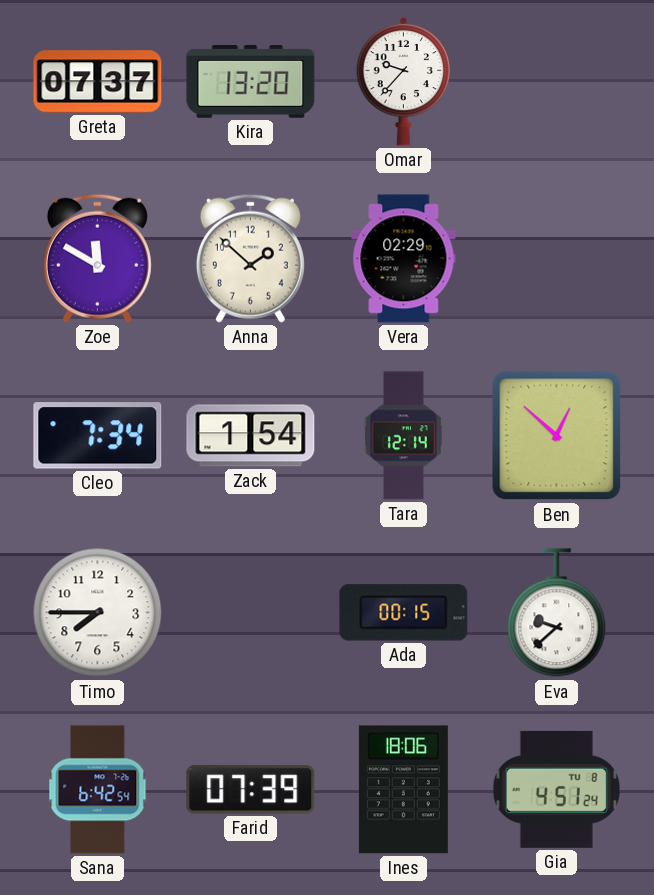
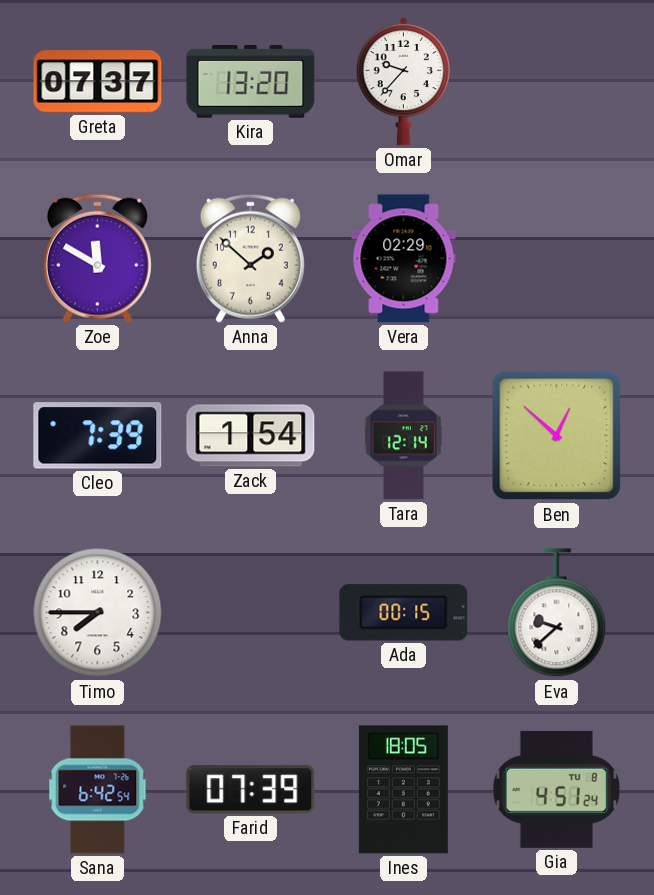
Cleo: 7:34 -> 7:39
Ines: 18:06 -> 18:05
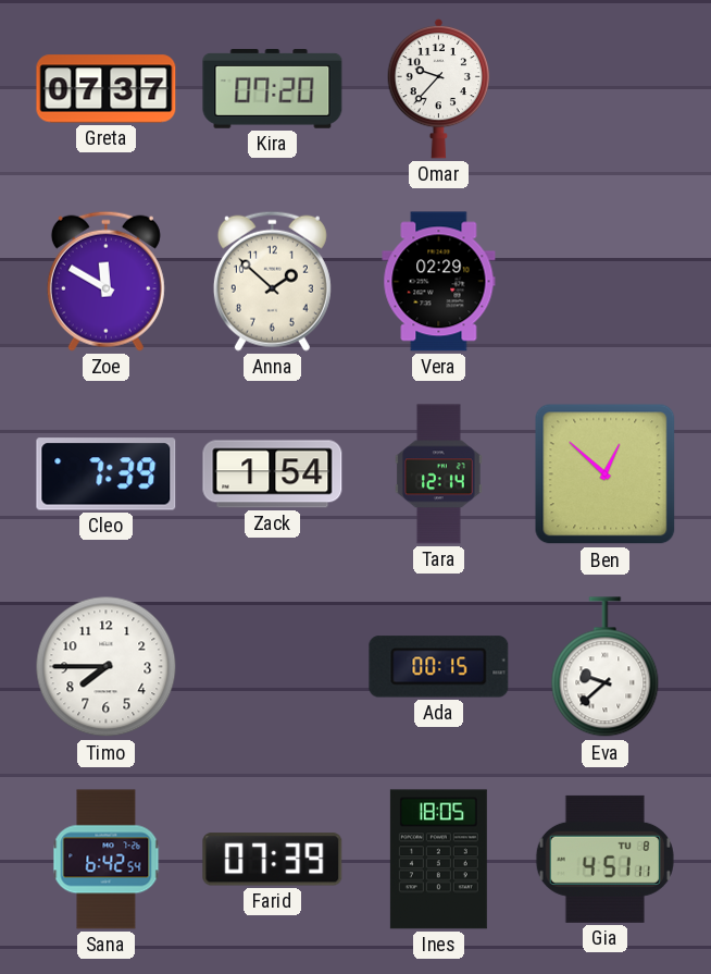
Kira: 13:20 -> 07:20
Gia: 4:51:24 -> 4:51:11
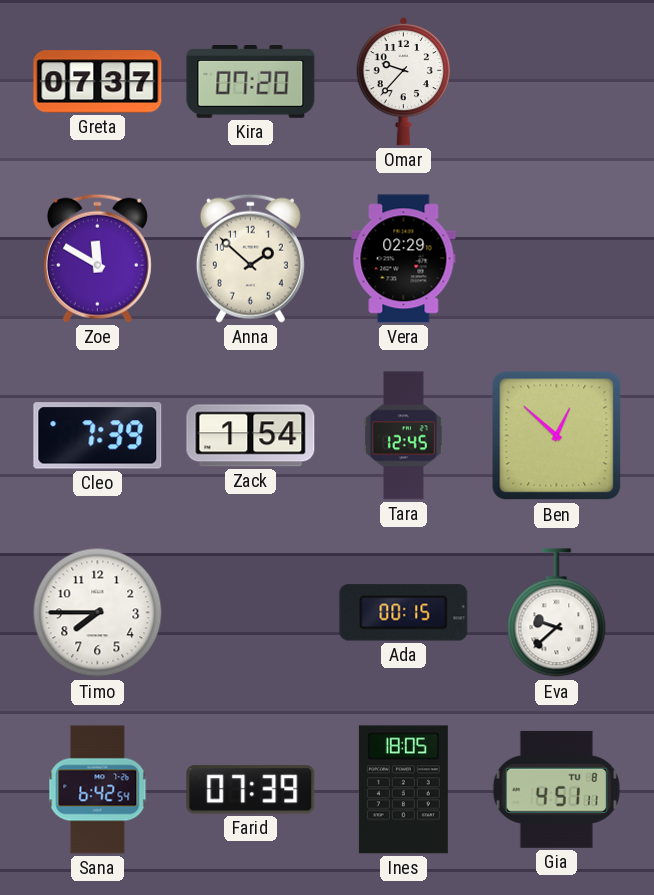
Tara: 12:14 -> 12:45
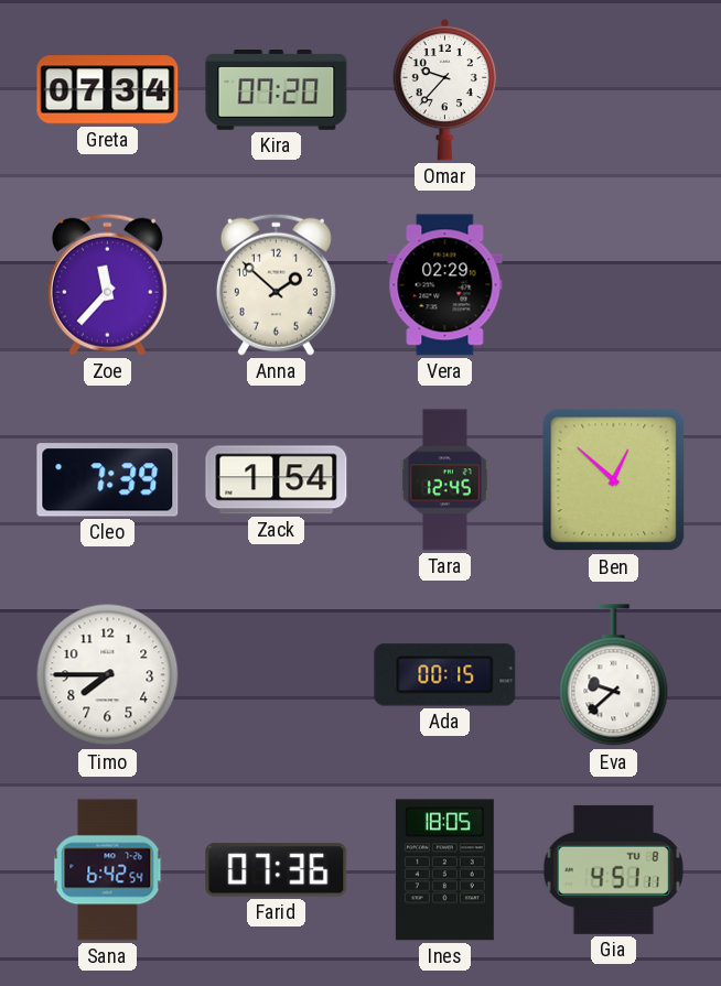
Greta: 07:37 -> 07:34
Zoe: 11:50 -> 11:37
Farid: 07:39 -> 07:36
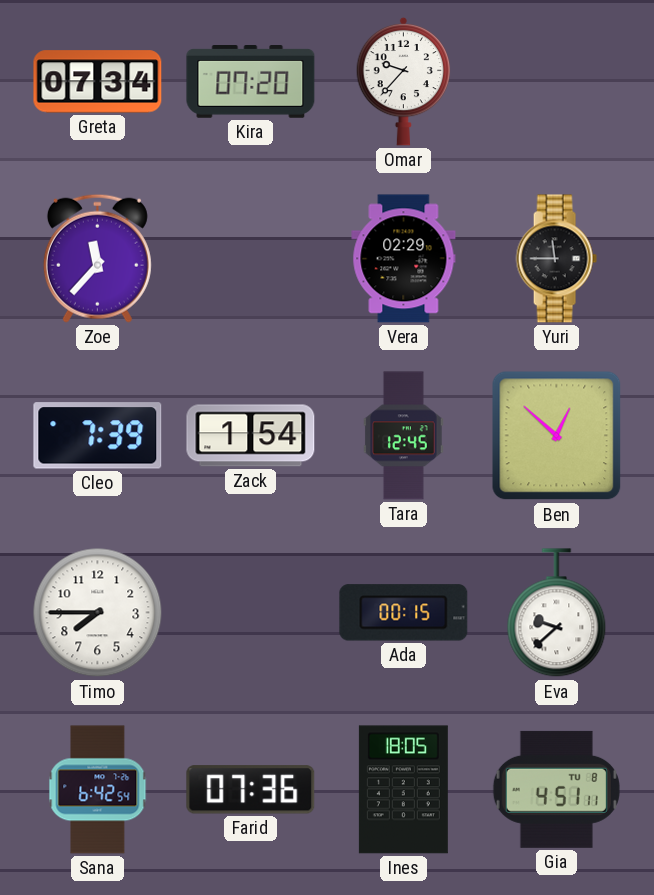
Anna: 1:52 -> none
Yuri: none -> 11:45
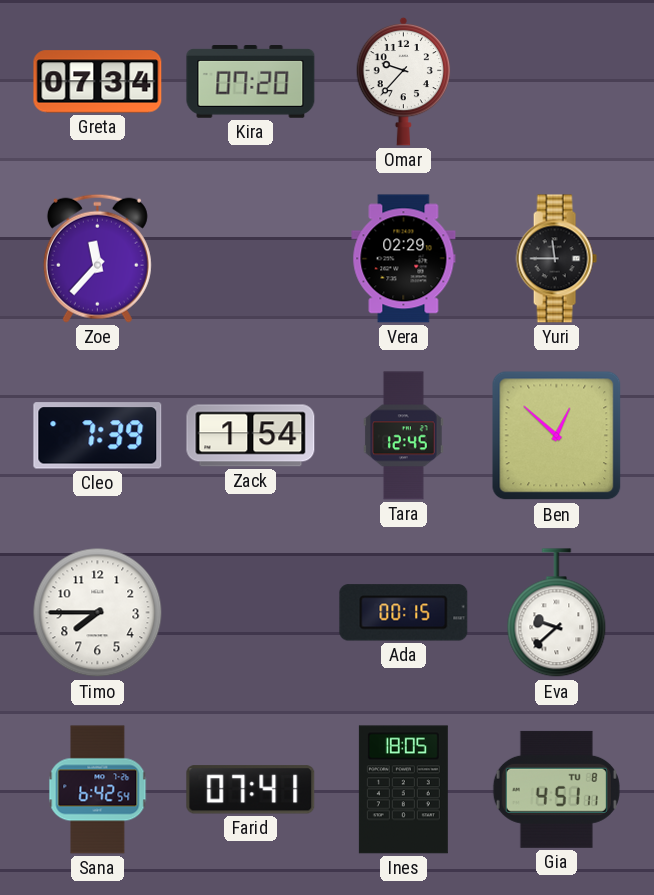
Farid: 07:36 -> 07:41
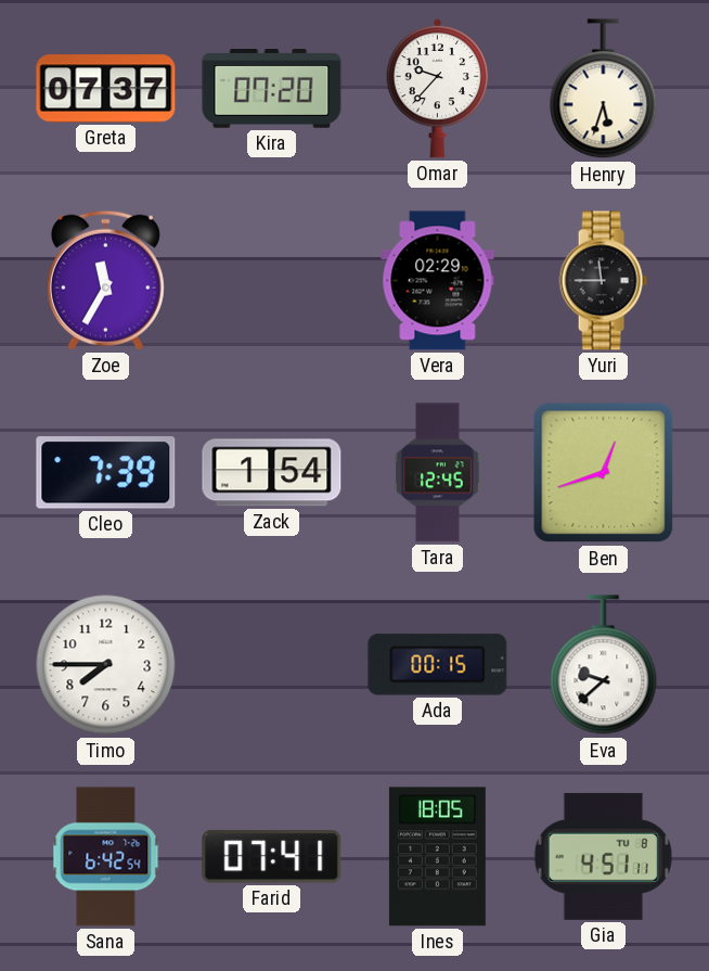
Greta: 07:34 -> 07:37
Henry: none -> 5:33
Zoe: 11:37 -> 11:35
Ben: 12:52 -> 12:42
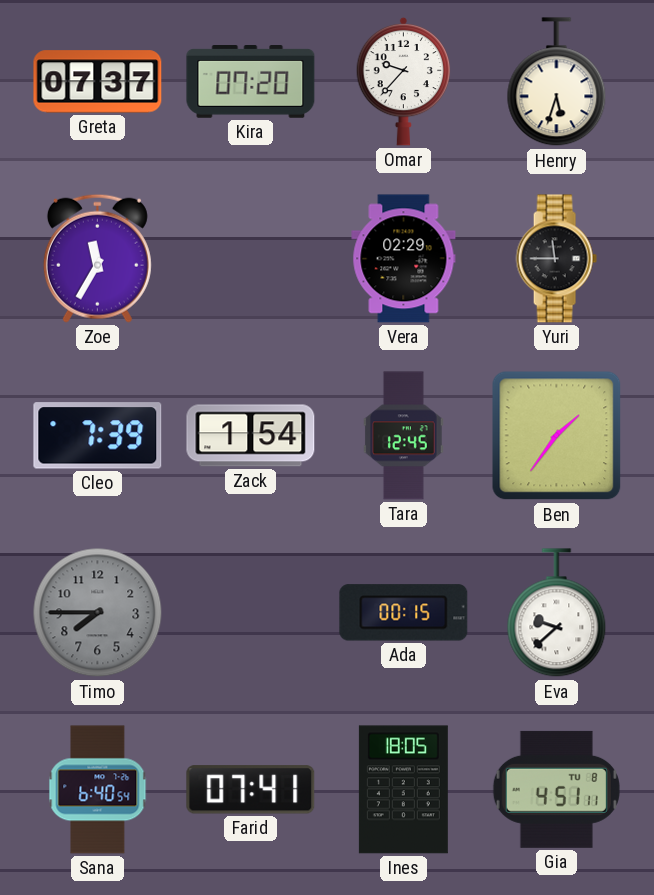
Ben: 12:42 -> 1:36
Timo dial: white -> grey
Sana: 6:42 -> 6:40
